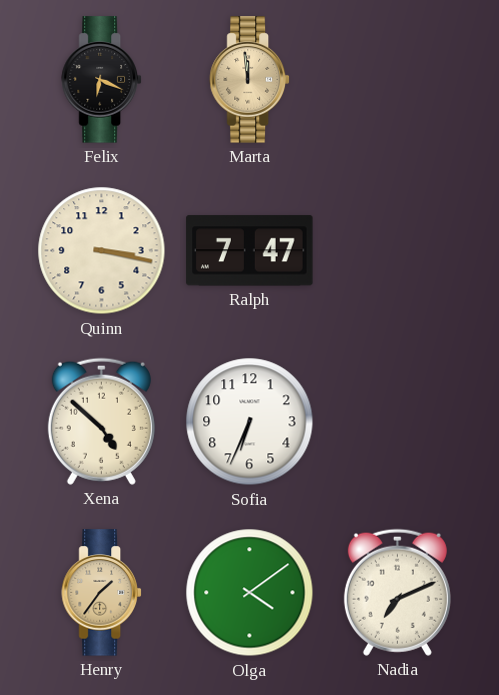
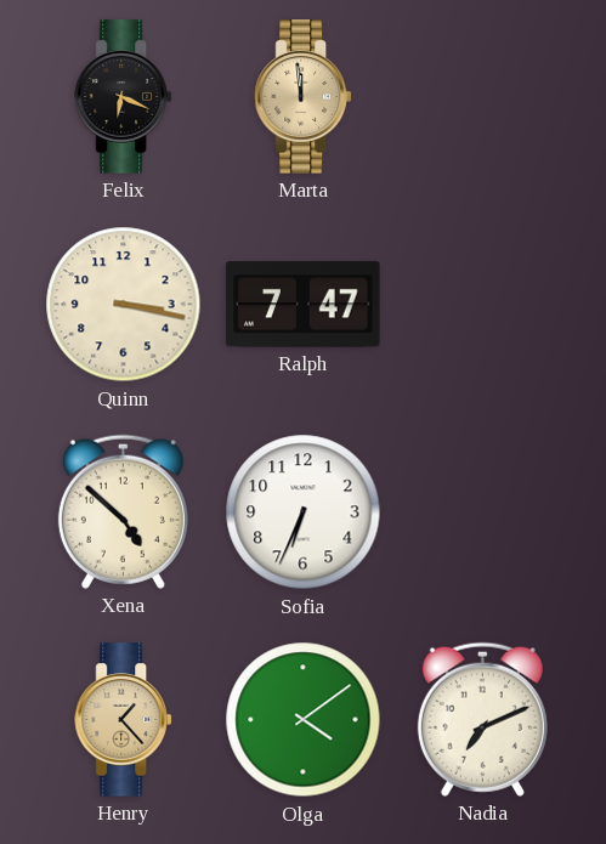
Henry: 1:36 -> 1:23
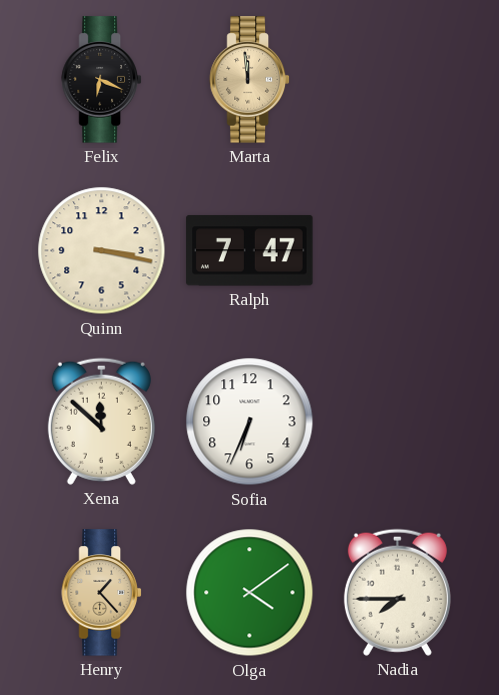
Xena: 4:52 -> 11:52
Nadia: 7:11 -> 7:45
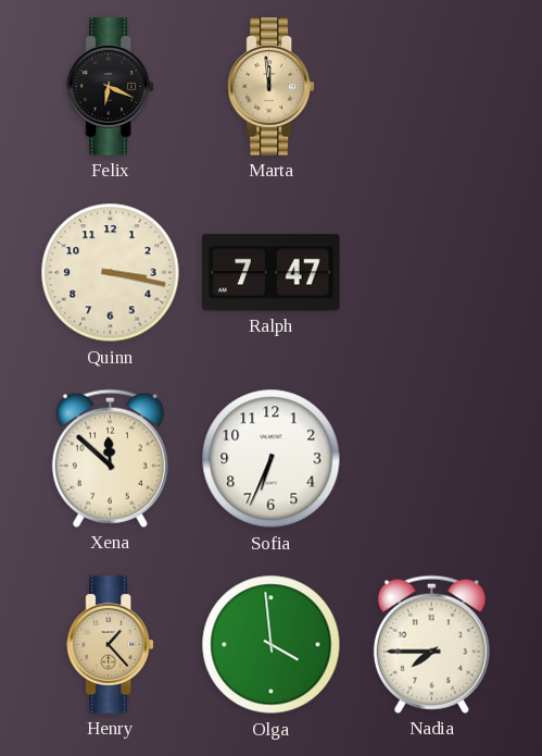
Olga: 4:09 -> 3:59
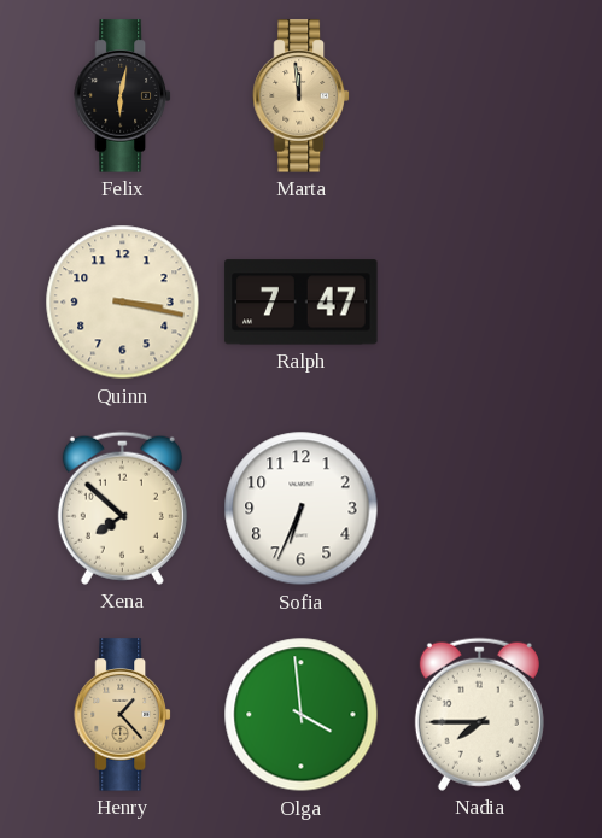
Felix: 6:19 -> 6:02
Xena: 11:52 -> 7:52
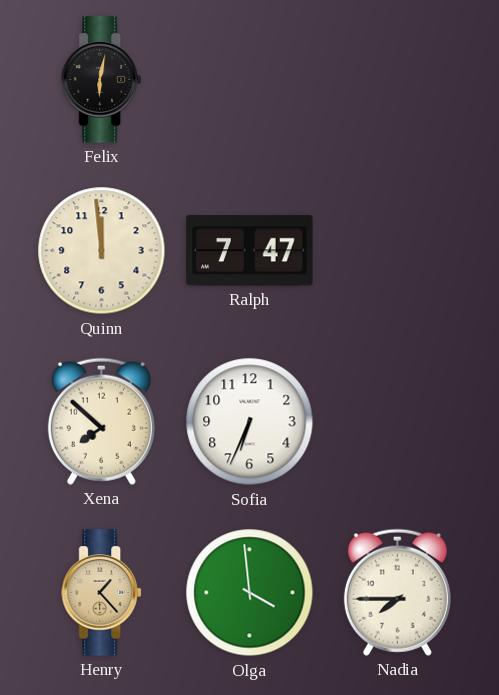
Marta: 11:59 -> none
Quinn: 3:17 -> 11:59
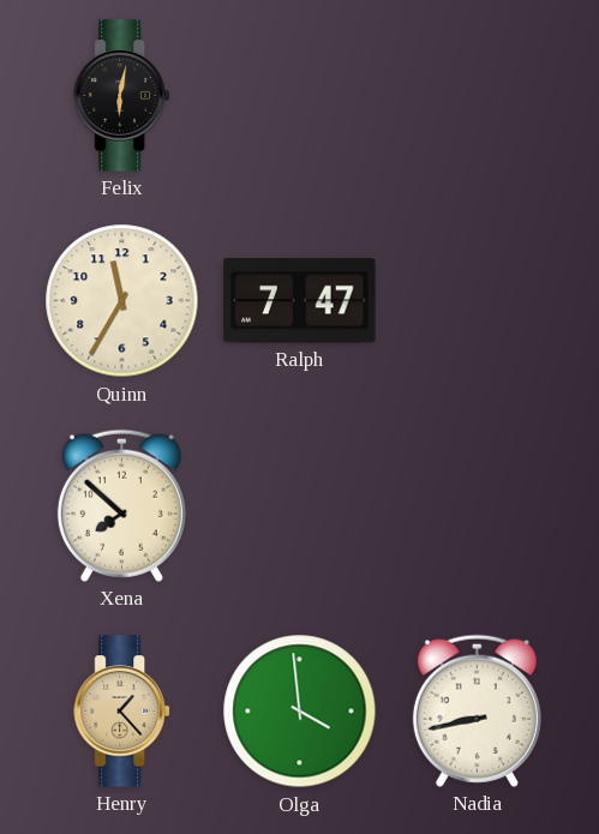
Quinn: 11:59 -> 11:35
Sofia: 6:34 -> none
Nadia: 7:45 -> 8:43
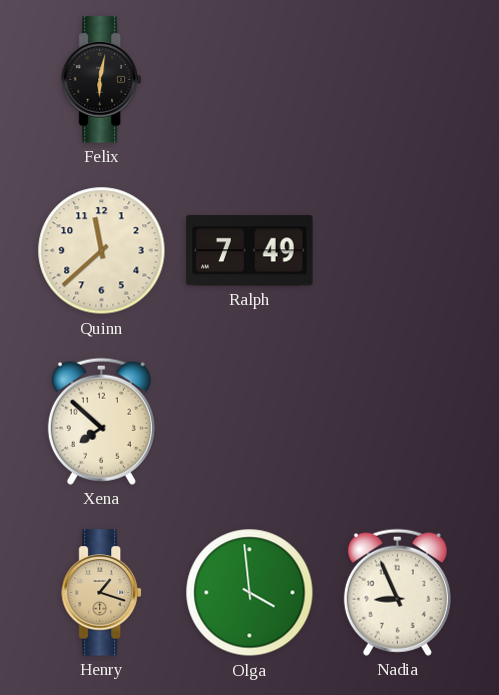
Quinn: 11:35 -> 11:38
Ralph: 7:47 -> 7:49
Henry: 1:23 -> 1:18
Nadia: 8:43 -> 8:56
